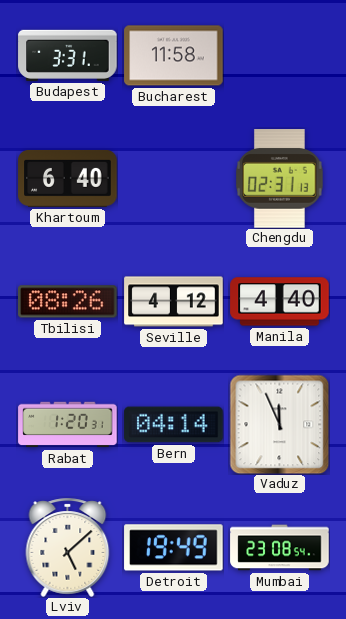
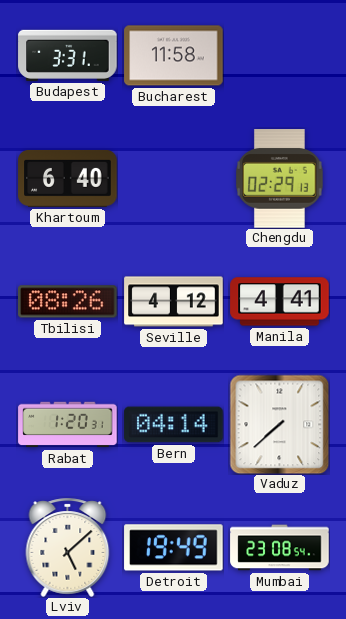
Chengdu: 02:31 -> 02:29
Manila: 4:40 -> 4:41
Vaduz: 11:56 -> 7:38
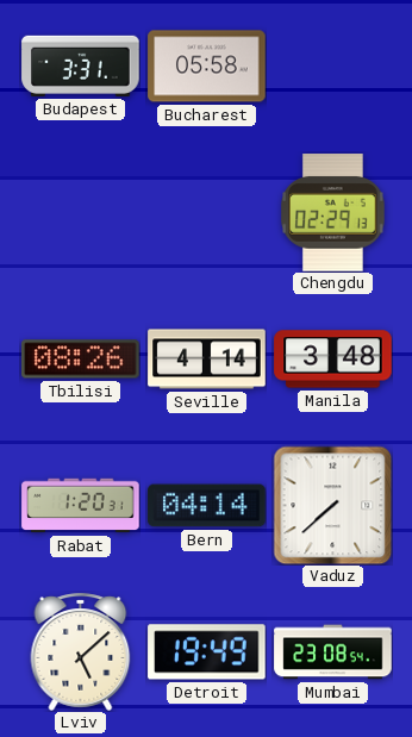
Bucharest: 11:58 -> 05:58
Khartoum: 6:40 -> none
Seville: 4:12 -> 4:14
Manila: 4:41 -> 3:48
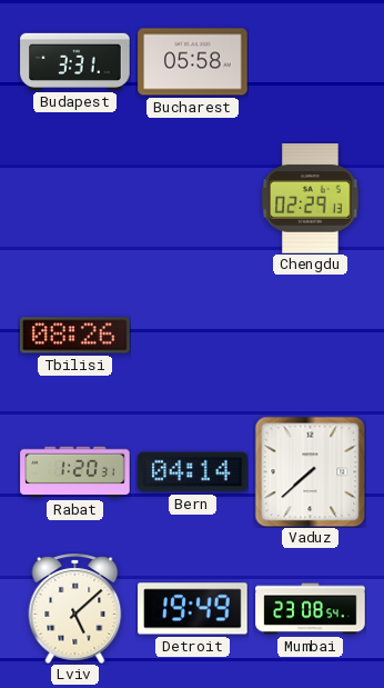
Seville: 4:14 -> none
Manila: 3:48 -> none
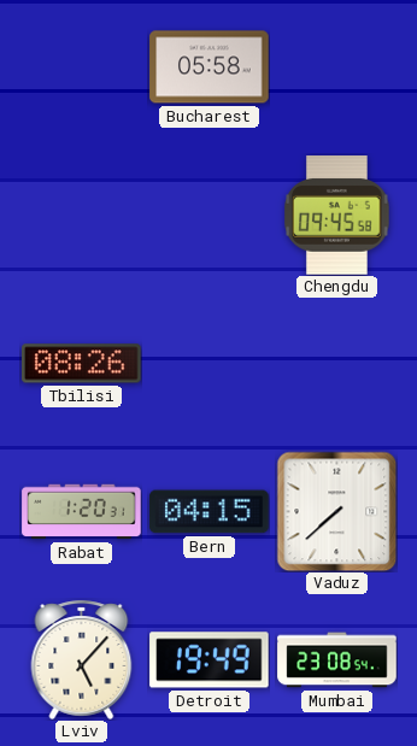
Budapest: 3:31 -> none
Chengdu: 02:29 -> 09:45
Bern: 04:14 -> 04:15
Lviv: 5:08 -> 5:07
